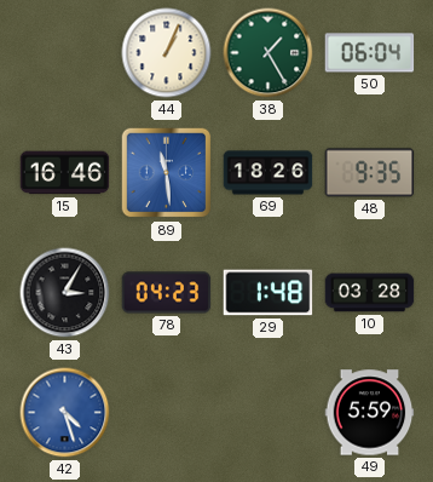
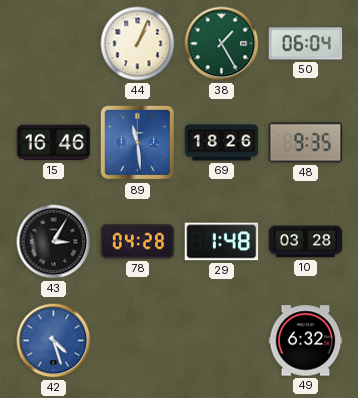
78: 04:23 -> 04:28
49: 5:59 -> 6:32
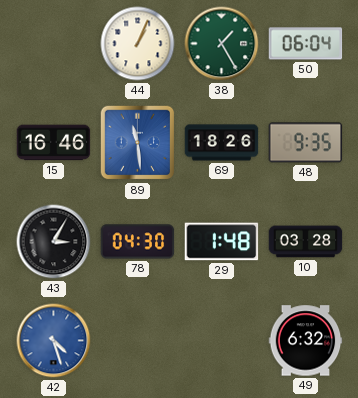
78: 04:28 -> 04:30
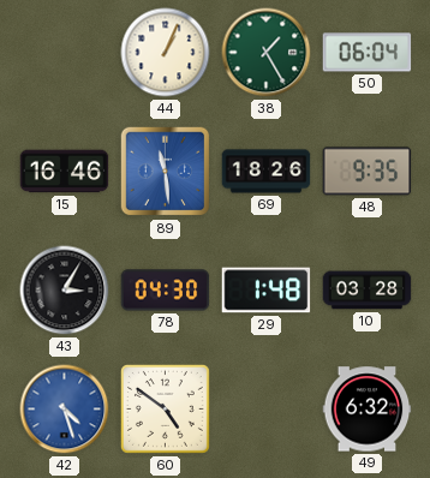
60: none -> 4:51
